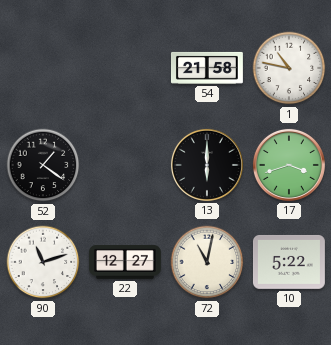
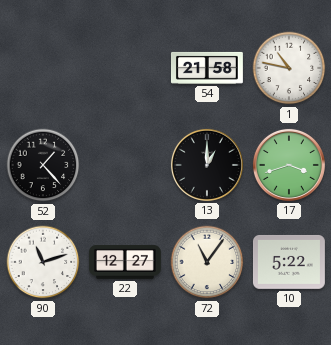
52: 1:21 -> 1:23
13: 6:00 -> 1:00
72: 11:02 -> 11:06
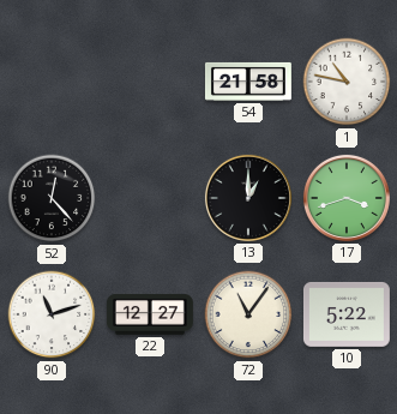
52: 1:23 -> 12:23
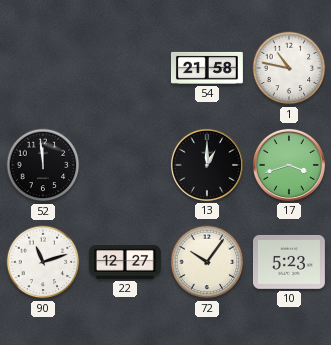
52: 12:23 -> 11:59
72: 11:06 -> 10:06
10: 5:22 -> 5:23
